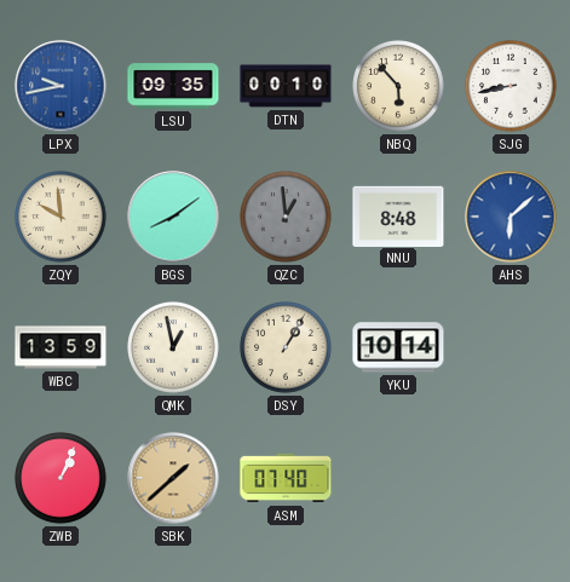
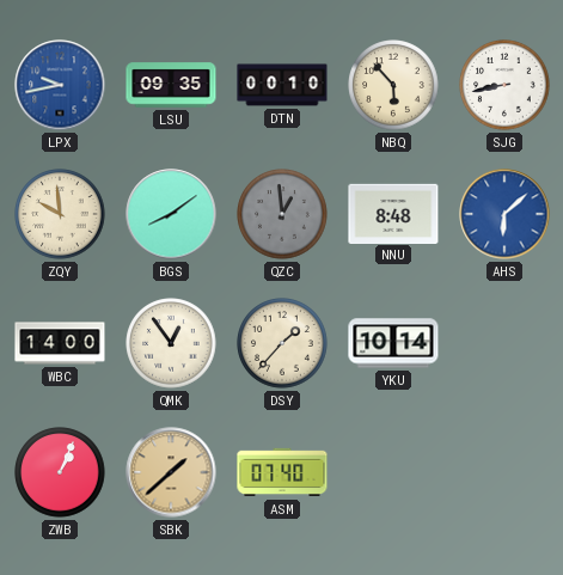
WBC: 13:59 -> 14:00
QMK: 12:58 -> 12:54
DSY: 1:05 -> 1:37
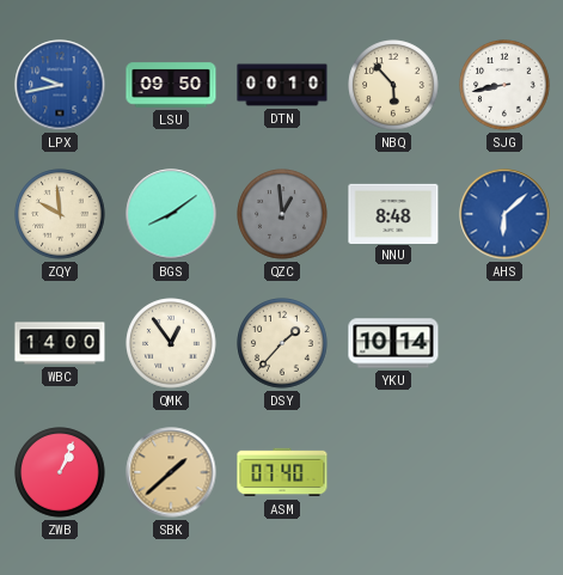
LSU: 09:35 -> 09:50
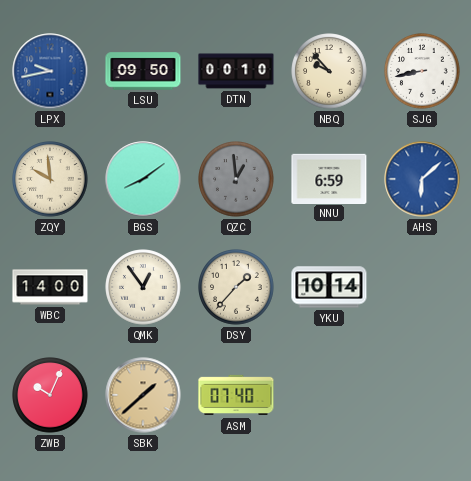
NBQ: 5:53 -> 9:53
NNU: 8:48 -> 6:59
ZWB: 1:04 -> 10:04
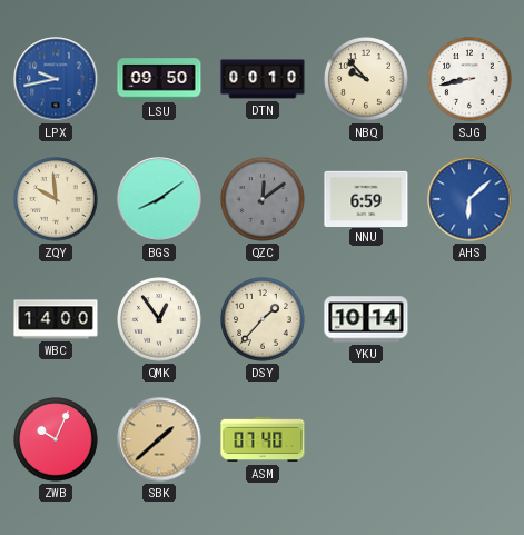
QZC: 12:59 -> 12:09
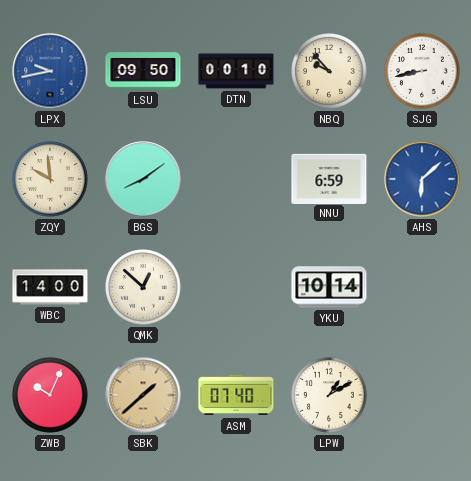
QZC: 12:09 -> none
QMK: 12:54 -> 12:52
DSY: 1:37 -> none
LPW: none -> 1:10
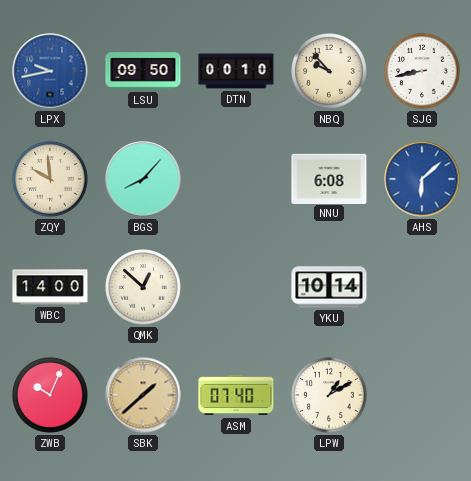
BGS: 8:09 -> 8:07
NNU: 6:59 -> 6:08
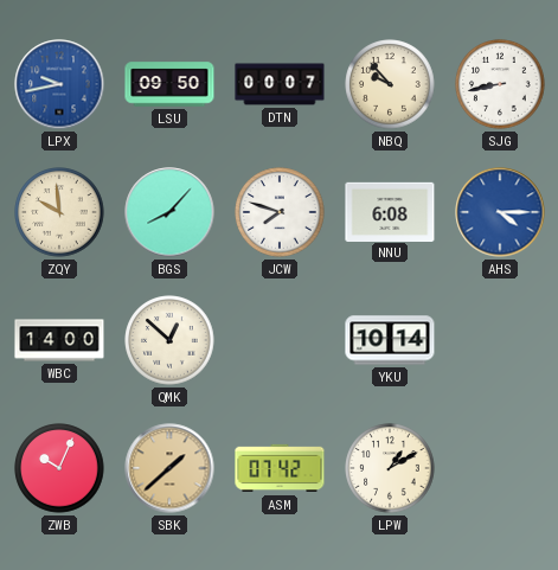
DTN: 00:10 -> 00:07
JCW: none -> 7:48
AHS: 6:08 -> 4:15
ASM: 07:40 -> 07:42
